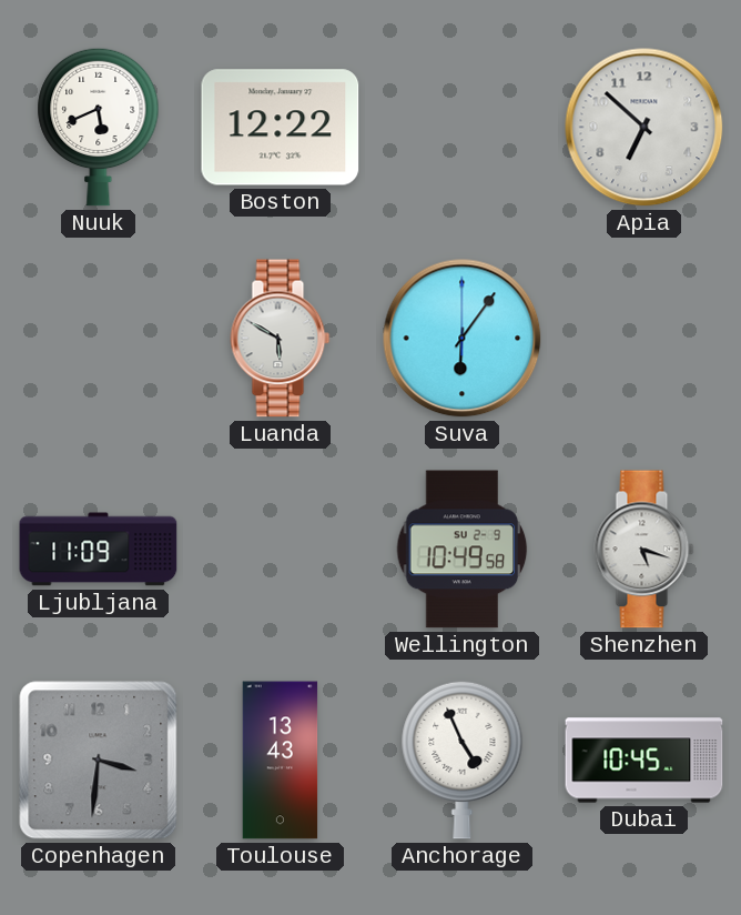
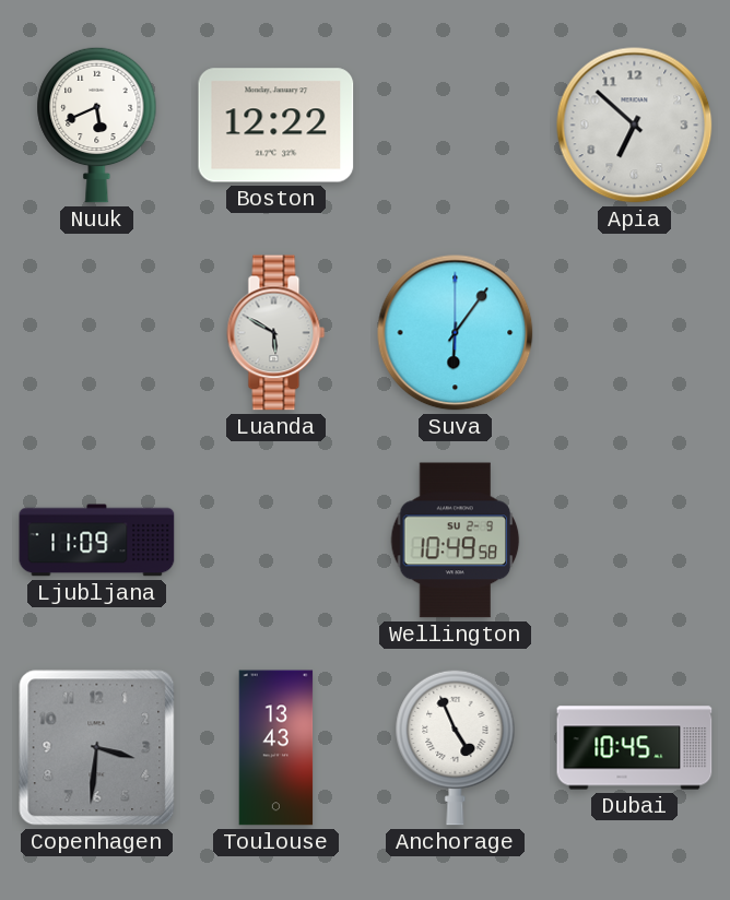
Shenzhen: 5:18 -> none
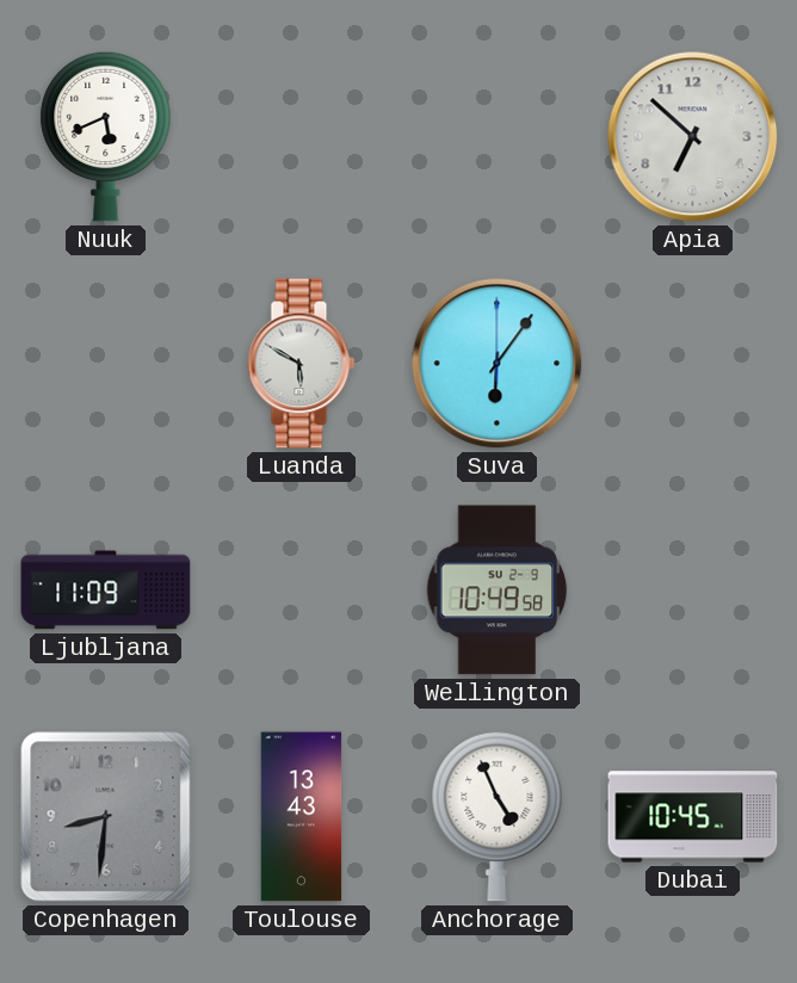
Boston: 12:22 -> none
Copenhagen: 3:31 -> 8:31
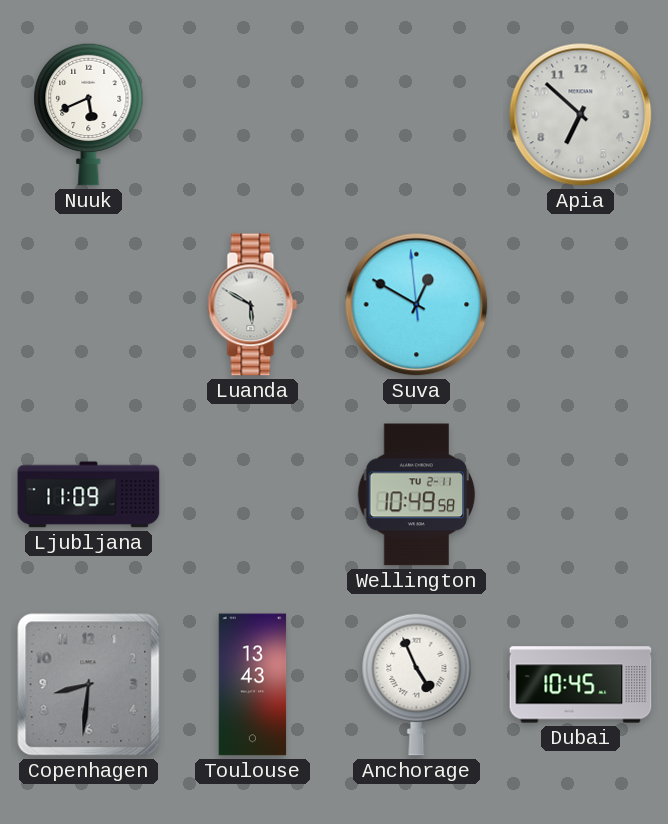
Suva: 6:06 -> 12:49
Wellington date: SU 2-9 -> TU 2-11
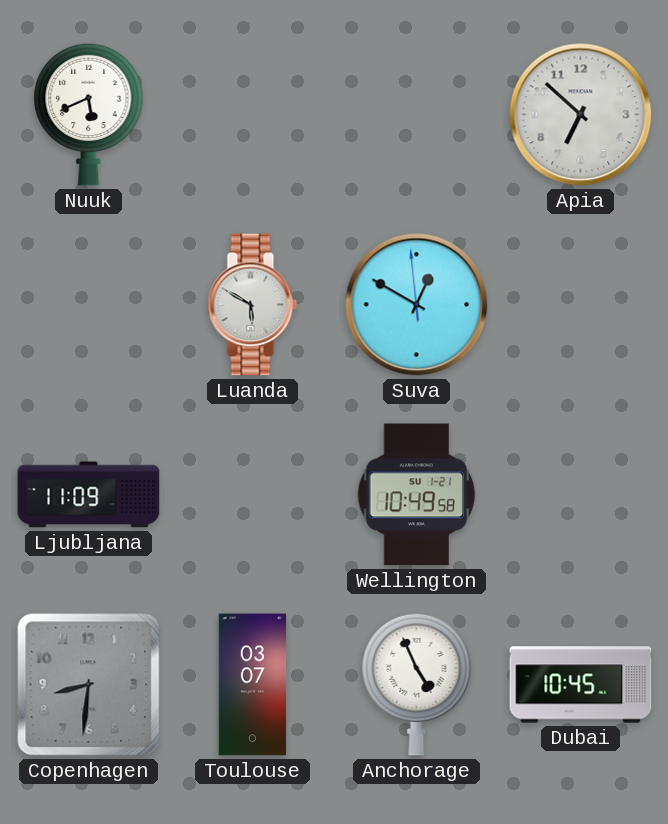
Wellington date: TU 2-11 -> SU 1-21
Toulouse: 13:43 -> 03:07
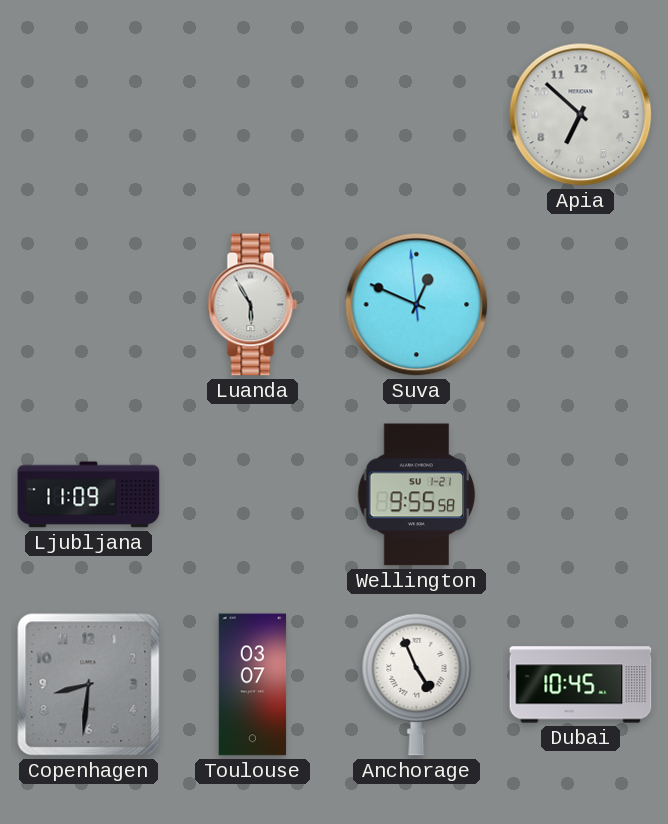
Nuuk: 5:41 -> none
Luanda: 5:50 -> 5:55
Suva: 12:49 -> 12:48
Wellington: 10:49 -> 9:55
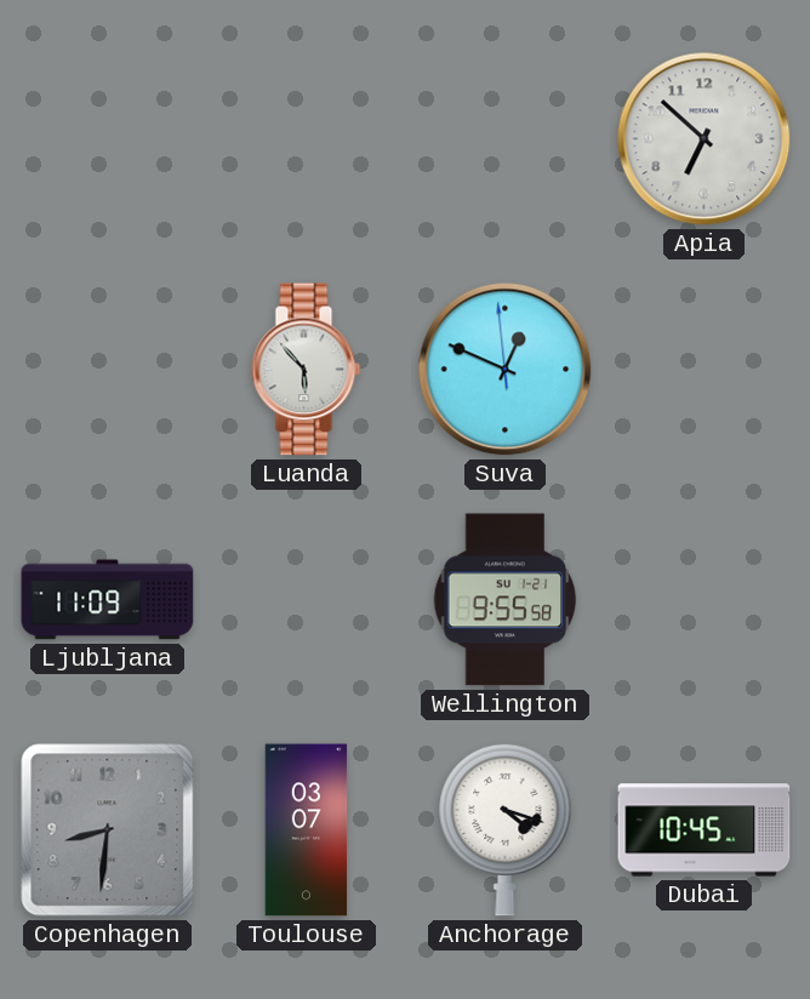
Luanda: 5:55 -> 5:53
Anchorage: 4:56 -> 4:18
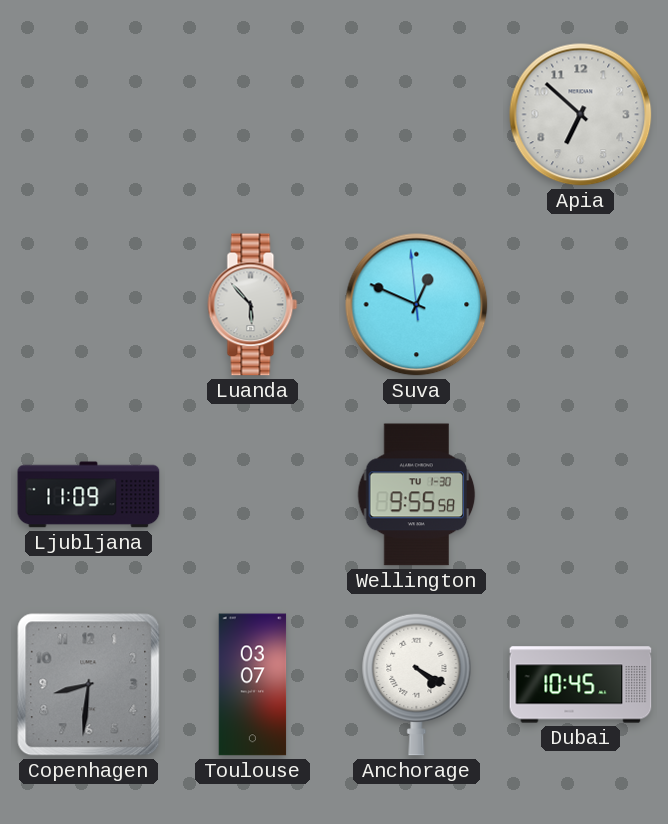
Wellington date: SU 1-21 -> TU 1-30
Anchorage: 4:18 -> 4:20
